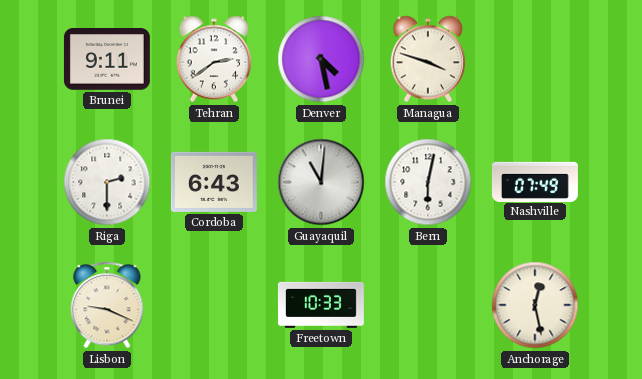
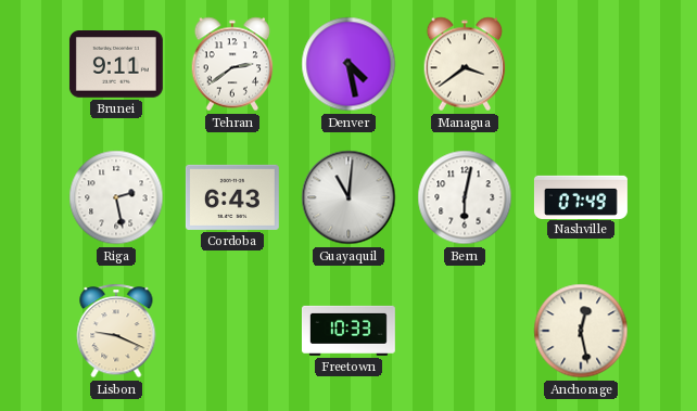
Managua: 3:48 -> 3:39
Riga: 2:30 -> 2:28
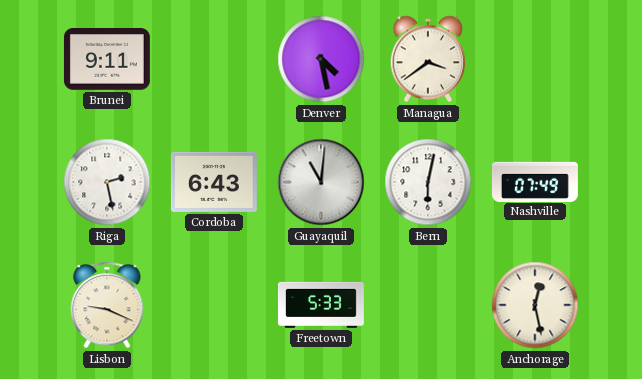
Tehran: 2:39 -> none
Freetown: 10:33 -> 5:33
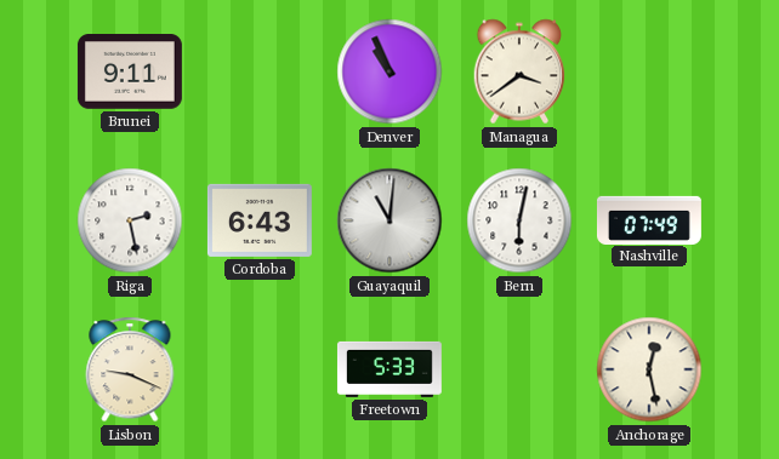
Denver: 4:28 -> 10:56
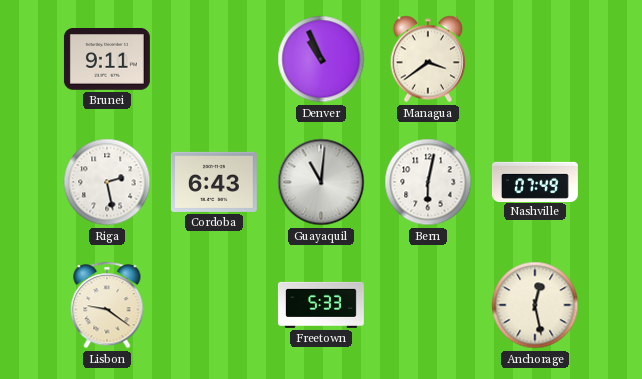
Lisbon: 9:19 -> 9:21
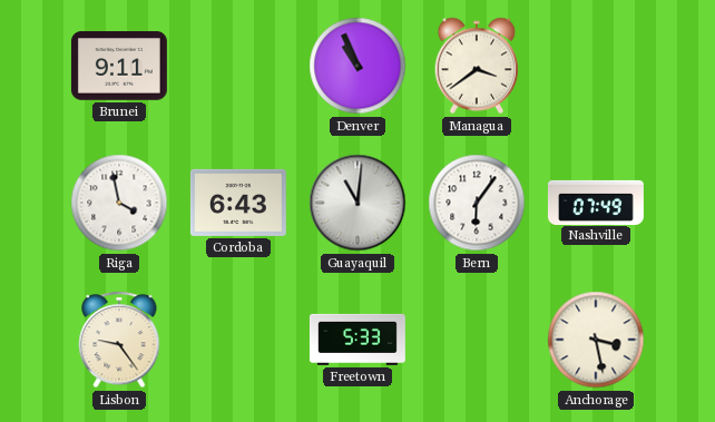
Riga: 2:28 -> 3:58
Bern: 6:02 -> 6:06
Lisbon: 9:21 -> 9:24
Anchorage: 12:28 -> 3:28
